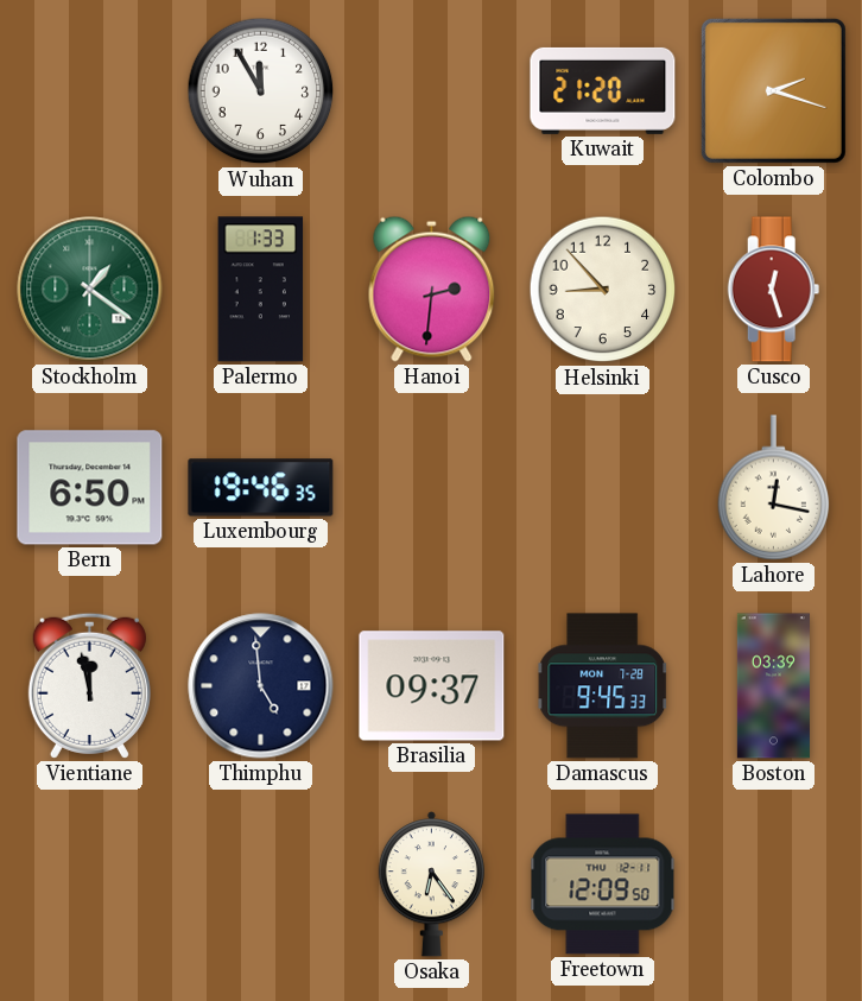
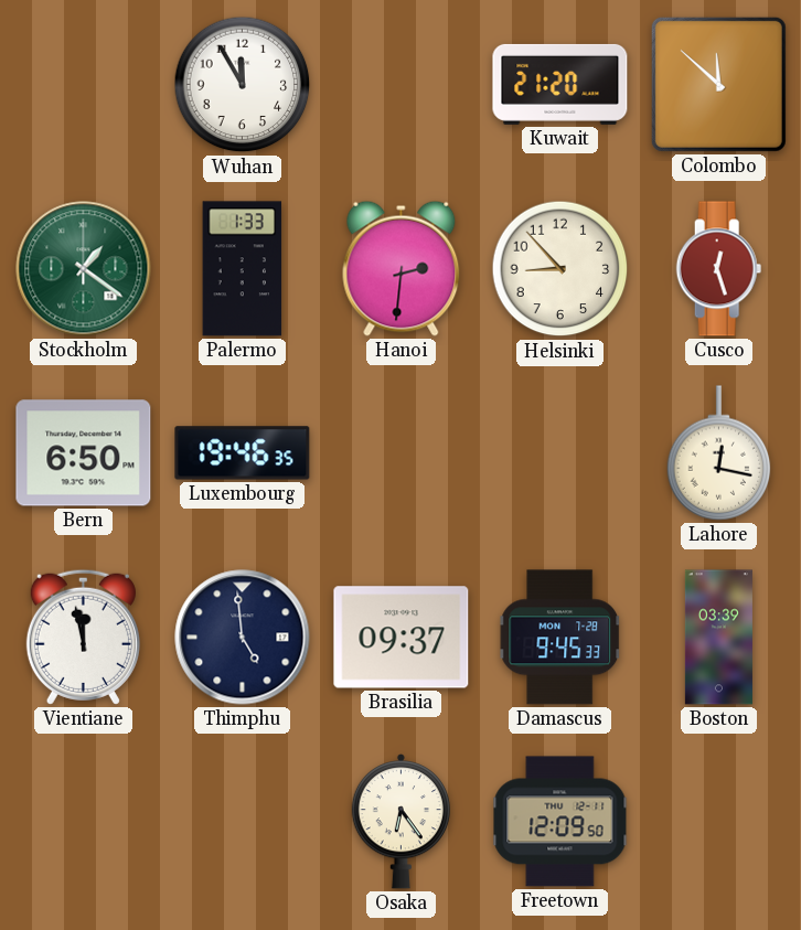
Colombo: 2:18 -> 11:52
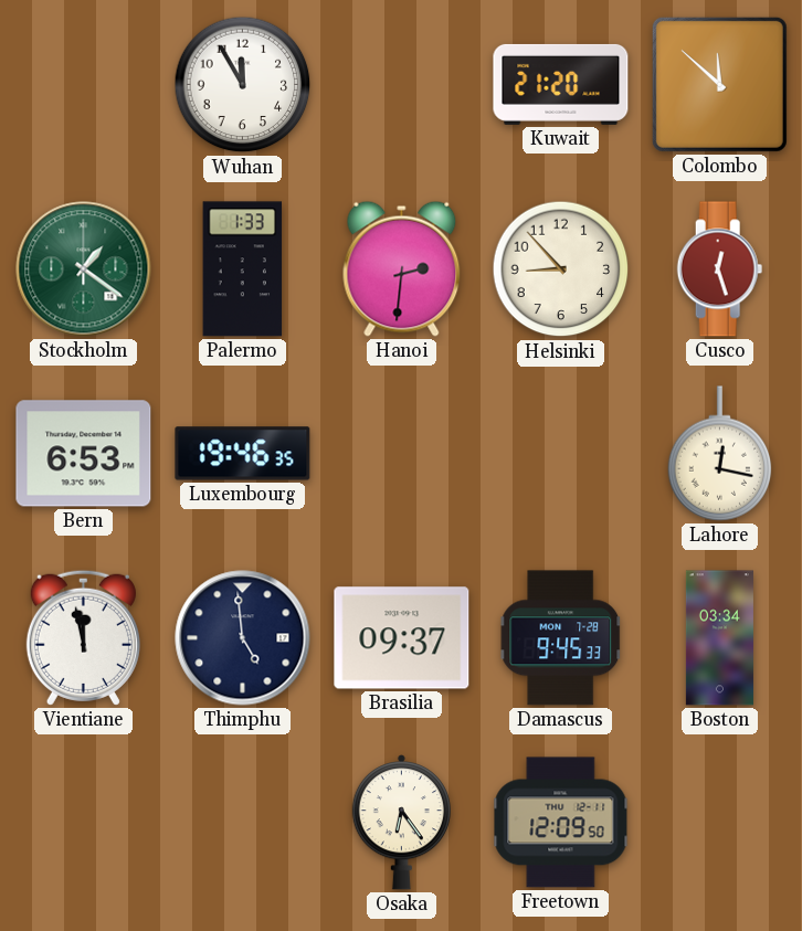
Bern: 6:50 -> 6:53
Boston: 03:39 -> 03:34
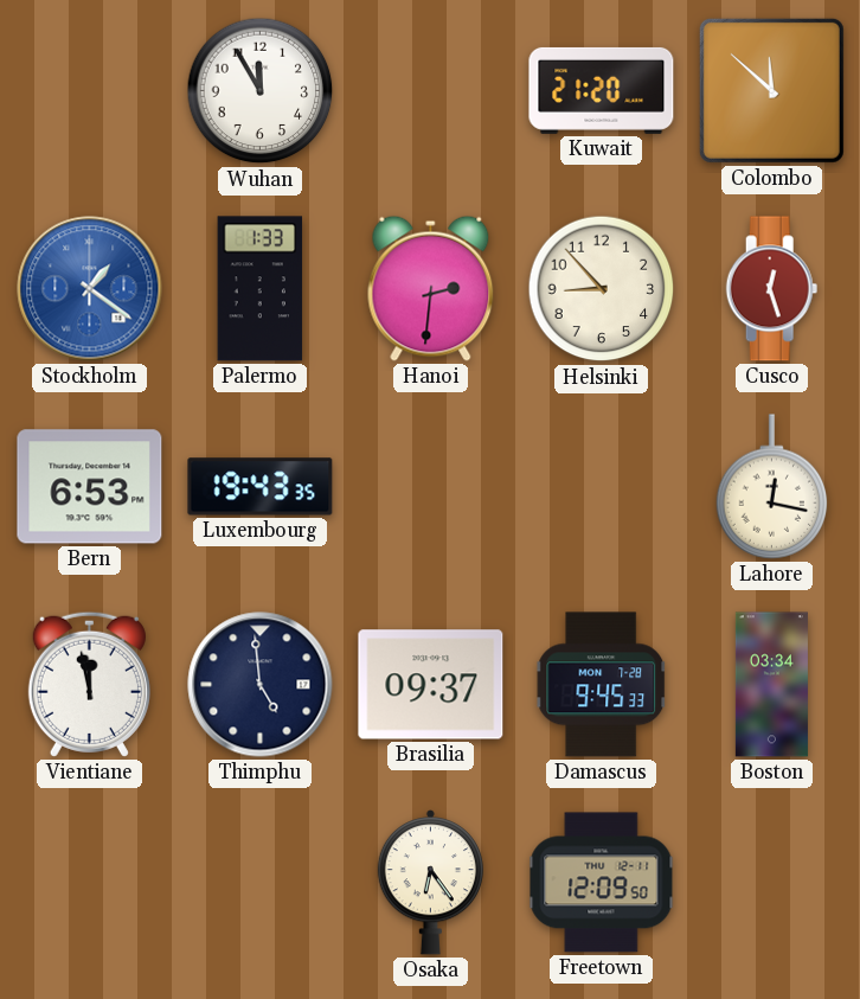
Stockholm dial: green -> blue
Luxembourg: 19:46 -> 19:43
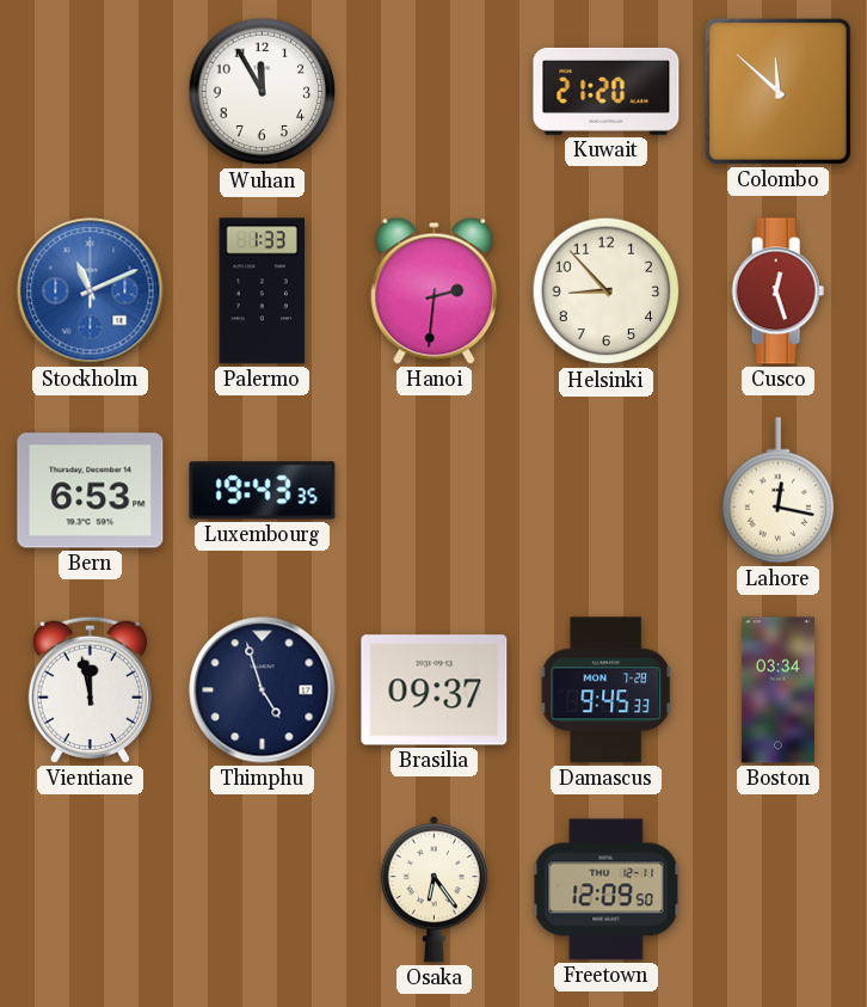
Stockholm: 1:21 -> 11:11
Thimphu: 4:59 -> 4:57
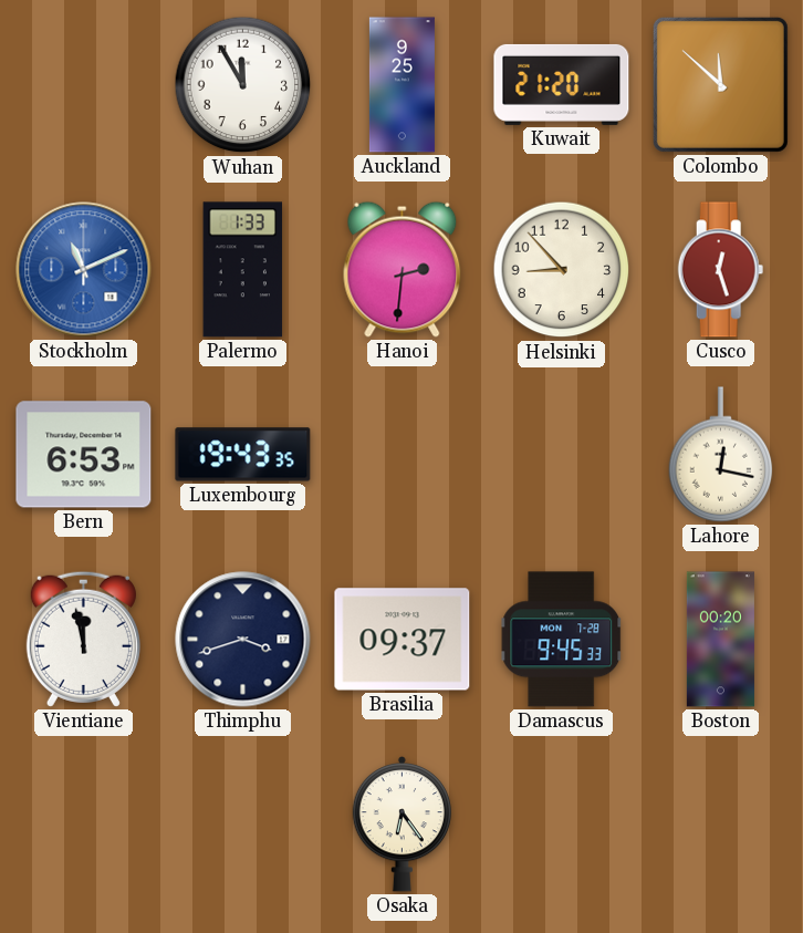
Auckland: none -> 9:25
Thimphu: 4:57 -> 3:42
Boston: 03:34 -> 00:20
Freetown: 12:09 -> none
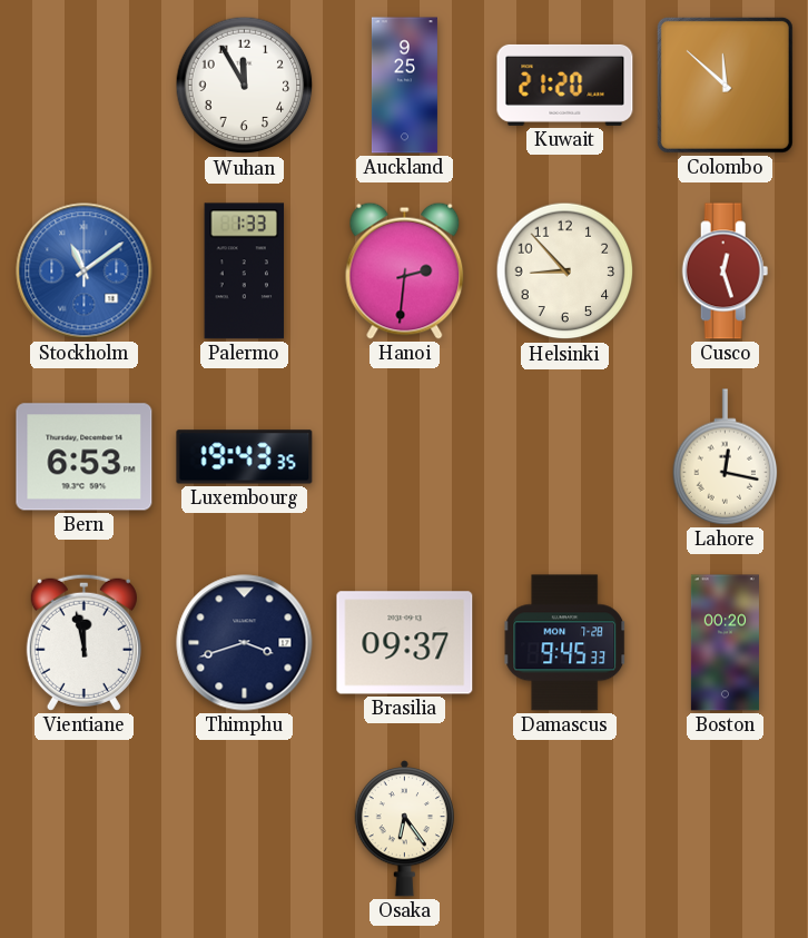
Stockholm: 11:11 -> 11:09
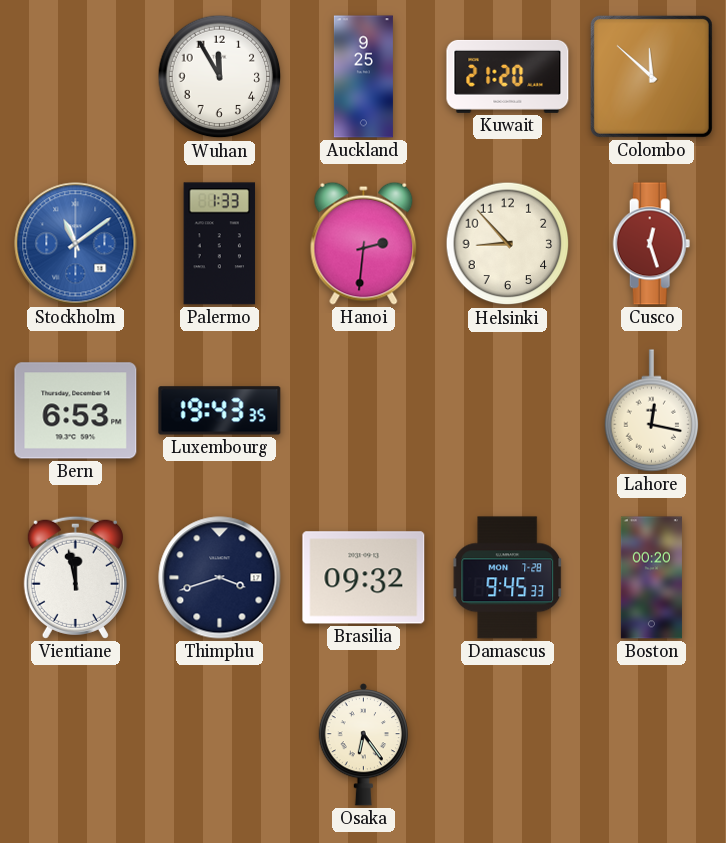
Brasilia: 09:37 -> 09:32
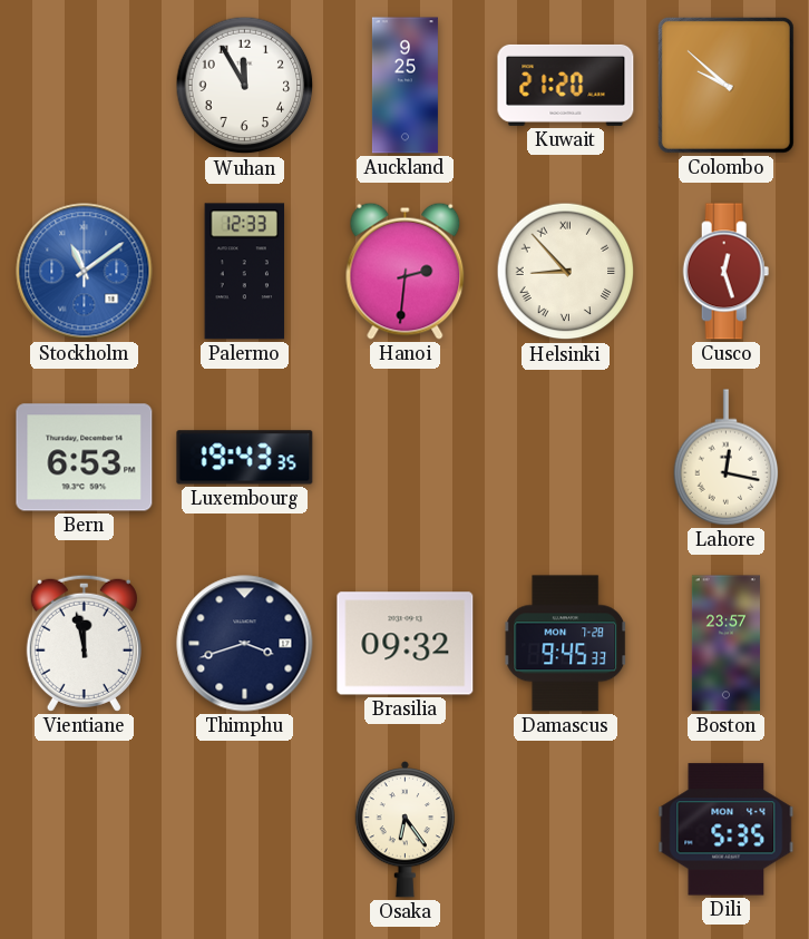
Colombo: 11:52 -> 9:52
Palermo: 1:33 -> 12:33
Helsinki numerals: Arabic -> Roman
Boston: 00:20 -> 23:57
Dili: none -> 5:35
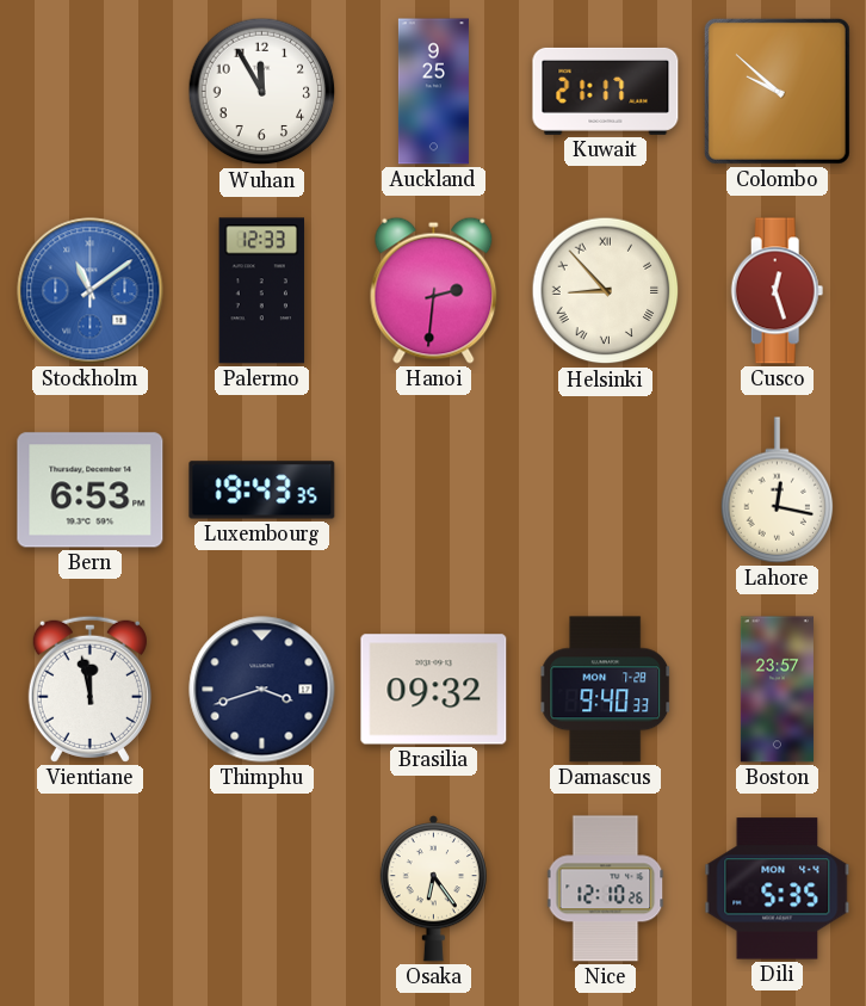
Kuwait: 21:20 -> 21:17
Damascus: 9:45 -> 9:40
Nice: none -> 12:10
